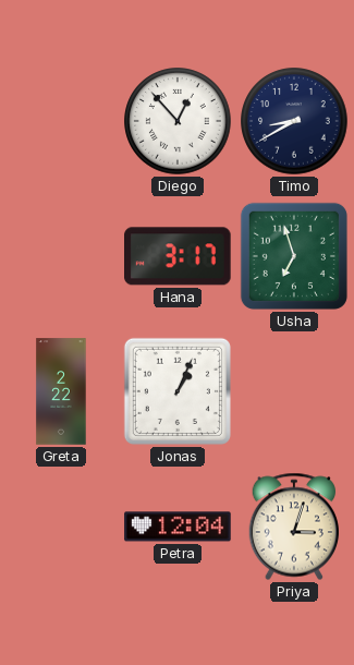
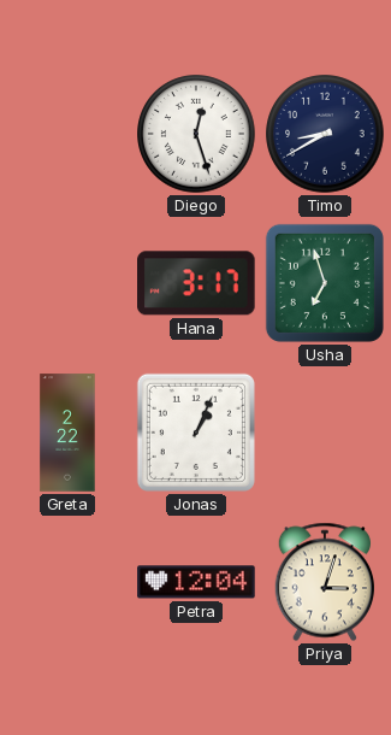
Diego: 12:53 -> 12:27
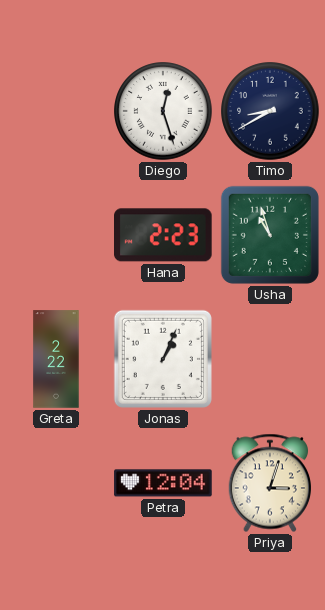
Hana: 3:17 -> 2:23
Usha: 6:57 -> 10:57
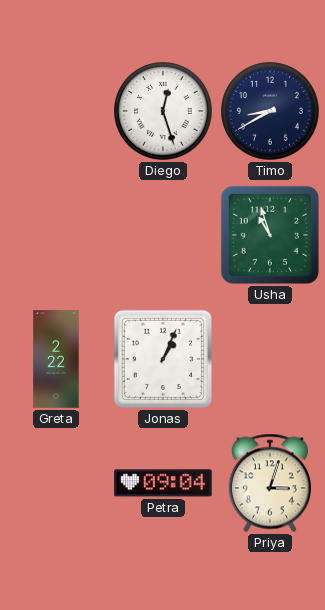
Hana: 2:23 -> none
Petra: 12:04 -> 09:04
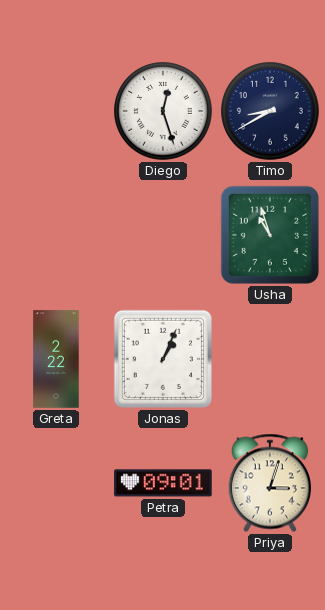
Petra: 09:04 -> 09:01
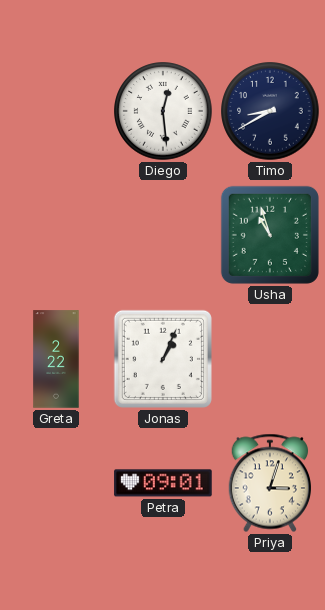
Diego: 12:27 -> 12:29
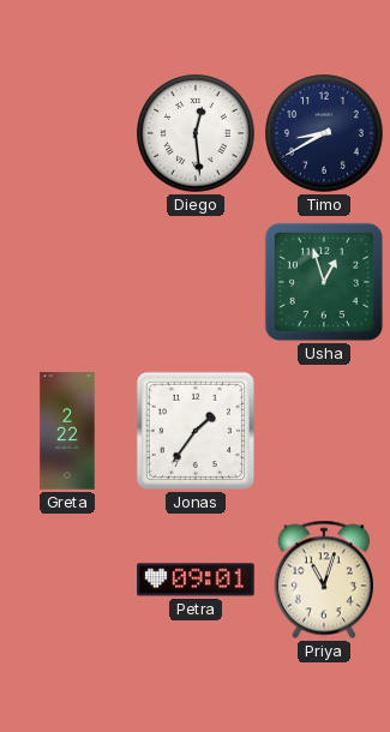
Usha: 10:57 -> 12:57
Jonas: 1:04 -> 1:36
Priya: 3:03 -> 11:03
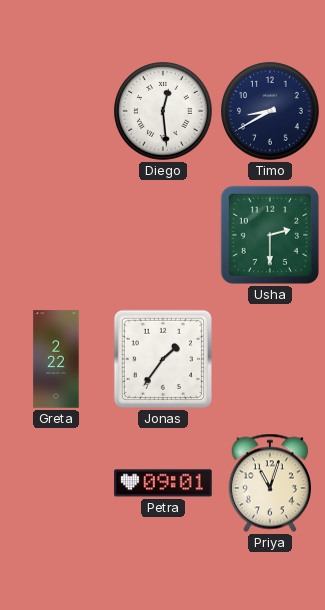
Usha: 12:57 -> 2:30
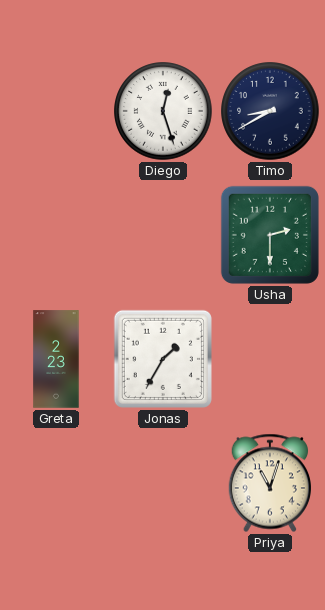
Diego: 12:29 -> 12:27
Greta: 2:22 -> 2:23
Jonas: 1:36 -> 1:35
Petra: 09:01 -> none
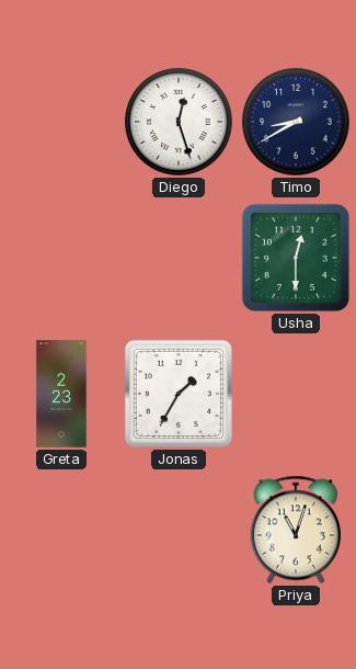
Usha: 2:30 -> 12:30
